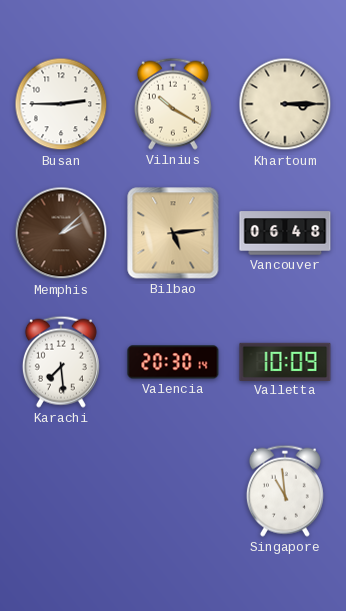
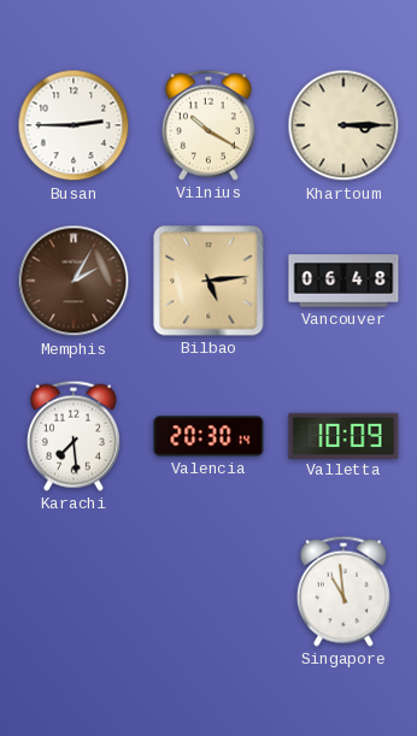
Memphis: 2:08 -> 2:05
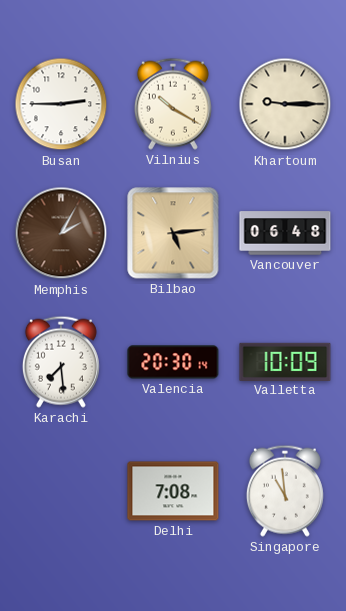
Khartoum: 3:15 -> 9:15
Delhi: none -> 7:08
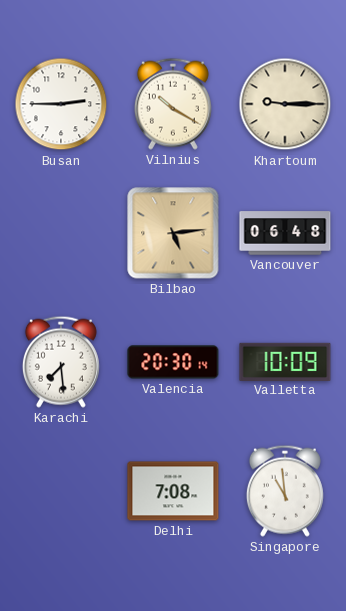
Memphis: 2:05 -> none
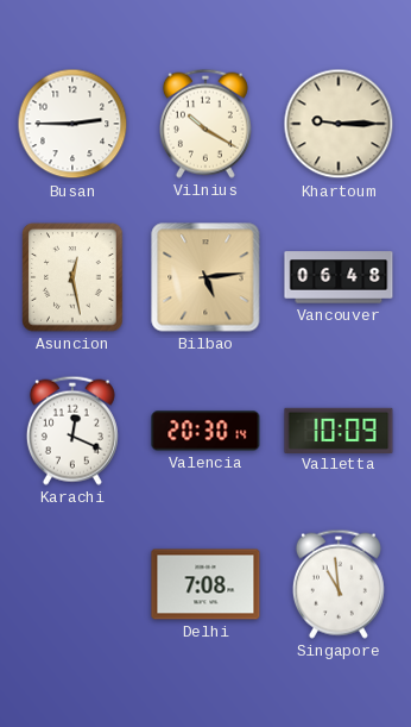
Asuncion: none -> 12:28
Karachi: 7:29 -> 12:19
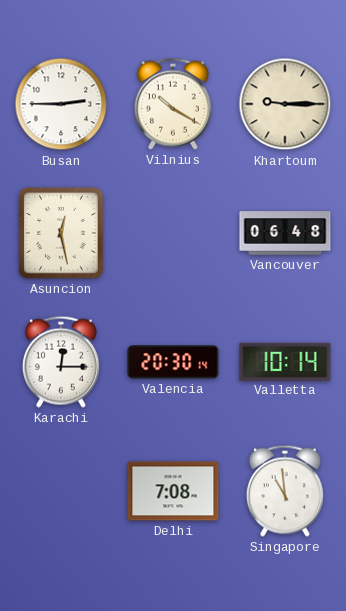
Bilbao: 5:14 -> none
Karachi: 12:19 -> 12:15
Valletta: 10:09 -> 10:14
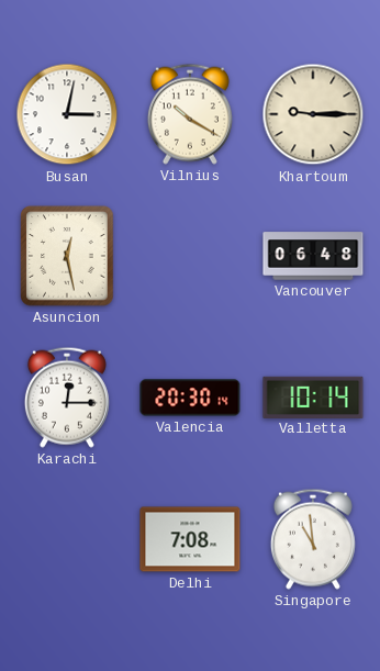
Busan: 2:45 -> 3:02
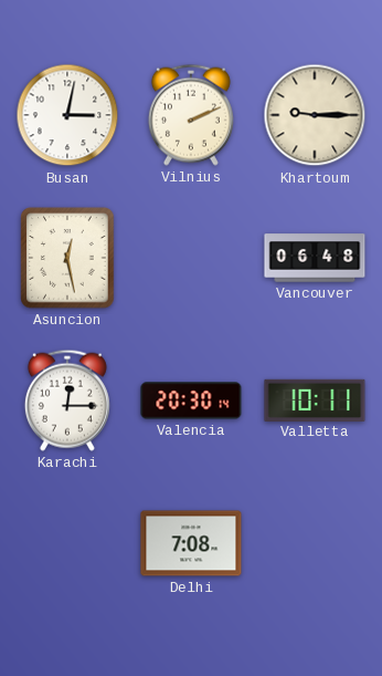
Vilnius: 10:20 -> 2:11
Valletta: 10:14 -> 10:11
Singapore: 10:59 -> none
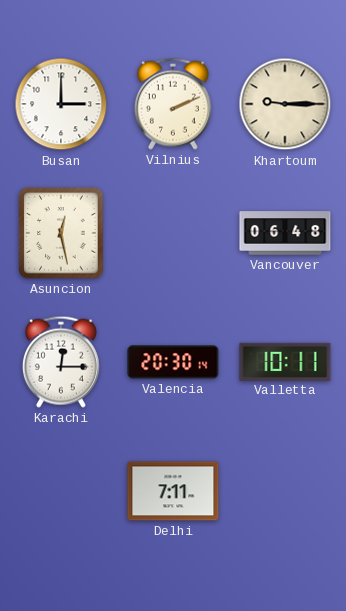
Busan: 3:02 -> 3:00
Delhi: 7:08 -> 7:11
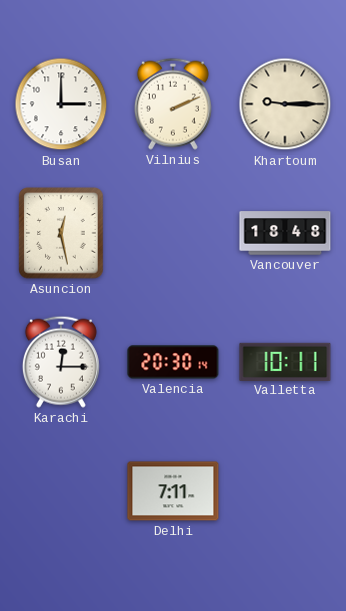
Vancouver: 06:48 -> 18:48
